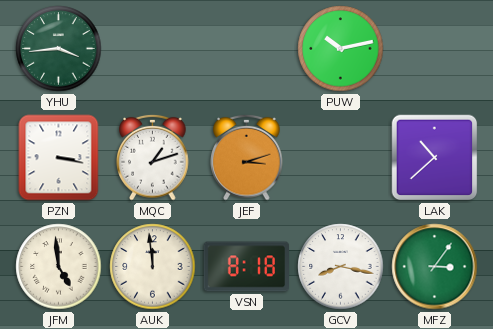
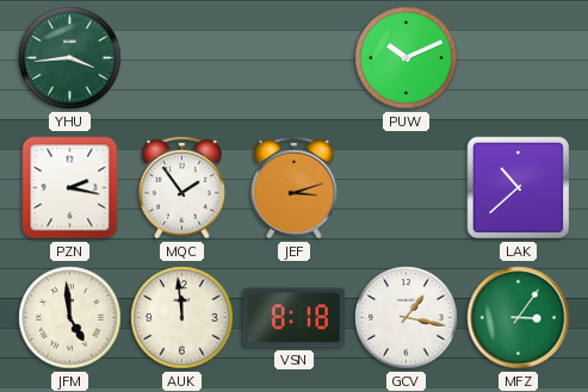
PUW: 10:13 -> 10:11
PZN: 3:17 -> 2:17
MQC: 1:12 -> 1:54
GCV: 8:17 -> 1:17
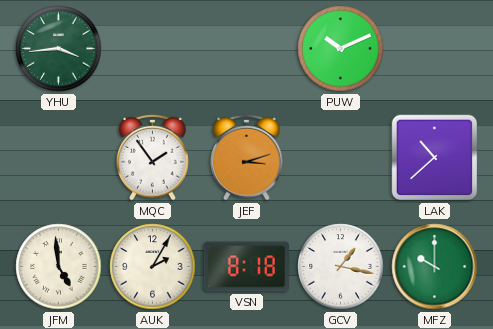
PZN: 2:17 -> none
AUK: 11:59 -> 2:05
MFZ: 3:06 -> 10:00
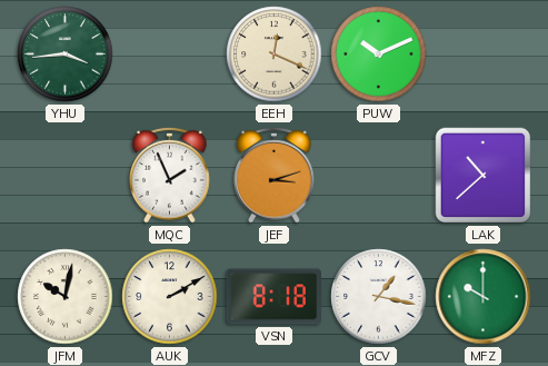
EEH: none -> 12:19
MQC: 1:54 -> 1:56
JFM: 4:59 -> 10:02
AUK: 2:05 -> 2:10
